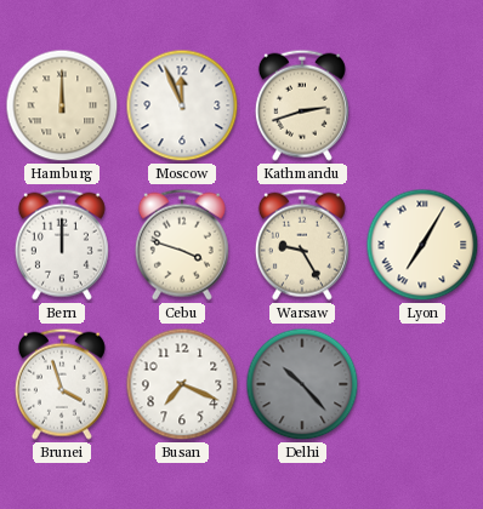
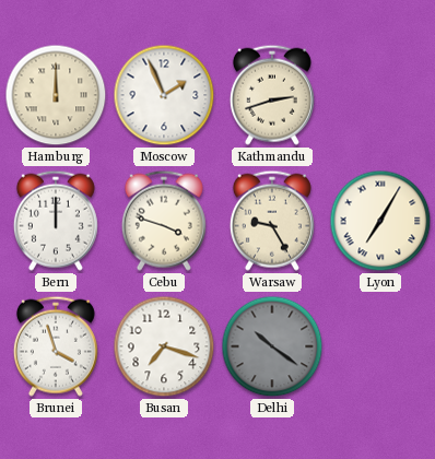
Moscow: 11:56 -> 1:56
Busan: 7:19 -> 7:18
Delhi: 10:23 -> 10:21
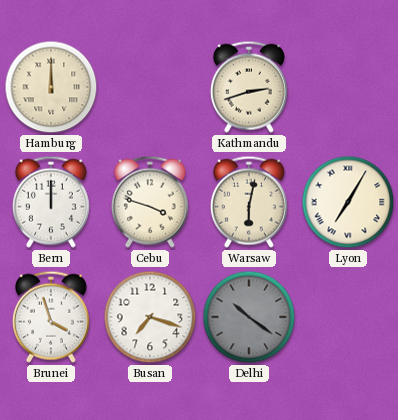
Moscow: 1:56 -> none
Warsaw: 9:25 -> 6:02
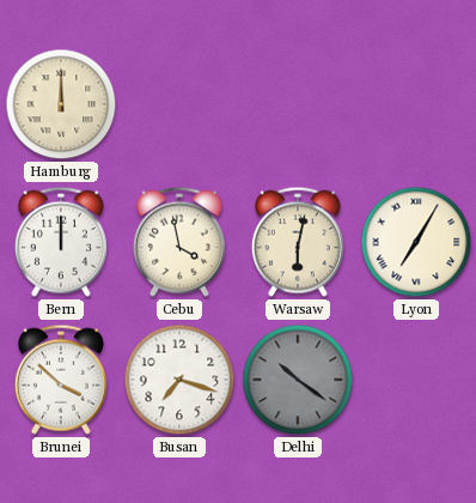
Kathmandu: 2:42 -> none
Cebu: 3:48 -> 3:58
Brunei: 3:57 -> 3:52
